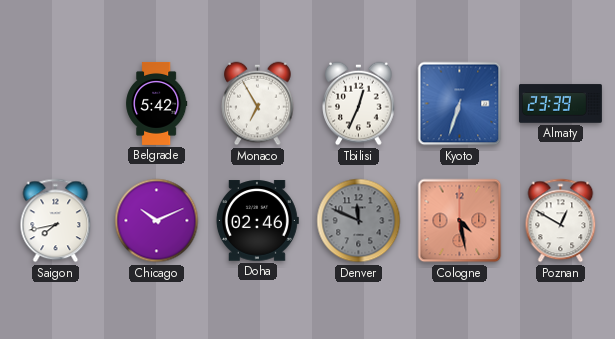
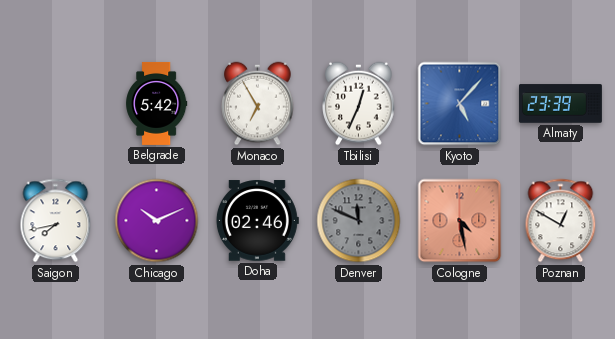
Kyoto: 6:33 -> 5:07
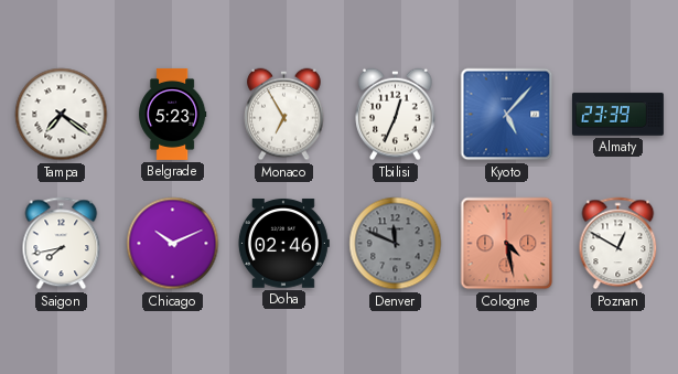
Tampa: none -> 7:21
Belgrade: 5:42 -> 5:23
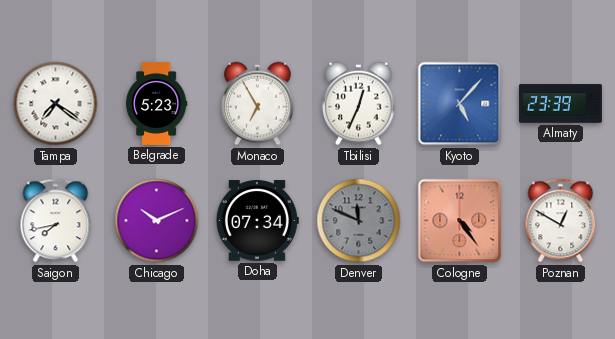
Doha: 02:46 -> 07:34
Cologne: 4:28 -> 4:24
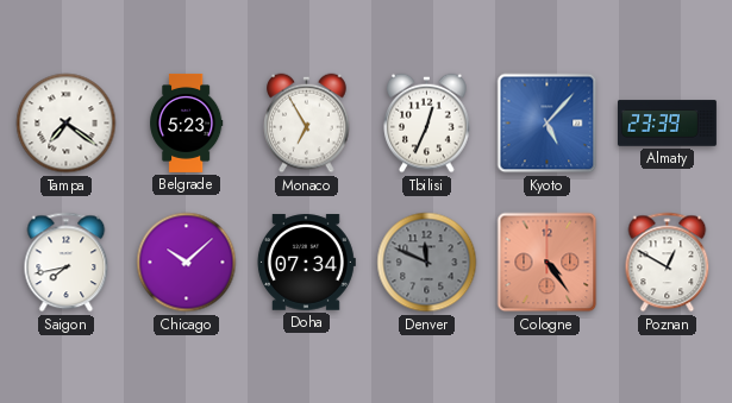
Chicago: 10:11 -> 10:08
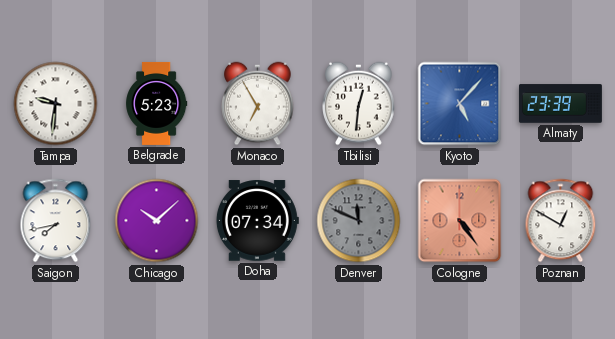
Tampa: 7:21 -> 9:31
Tbilisi: 12:34 -> 12:31
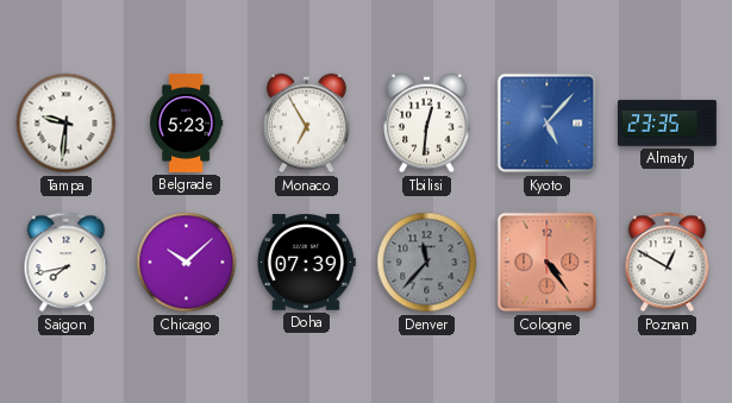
Almaty: 23:39 -> 23:35
Doha: 07:34 -> 07:39
Denver: 11:49 -> 11:37
